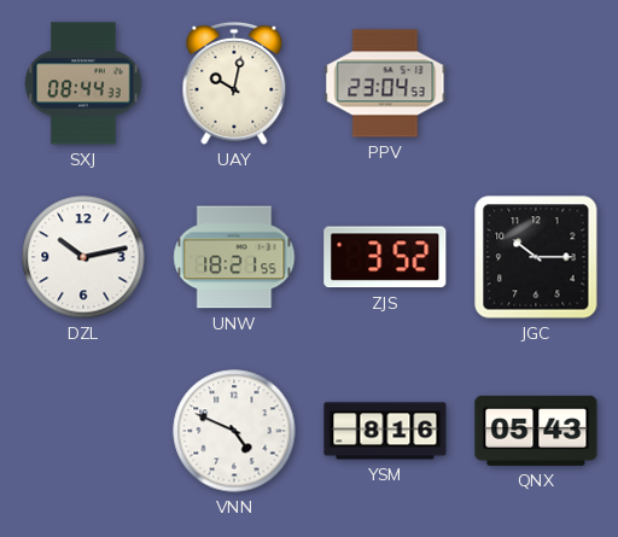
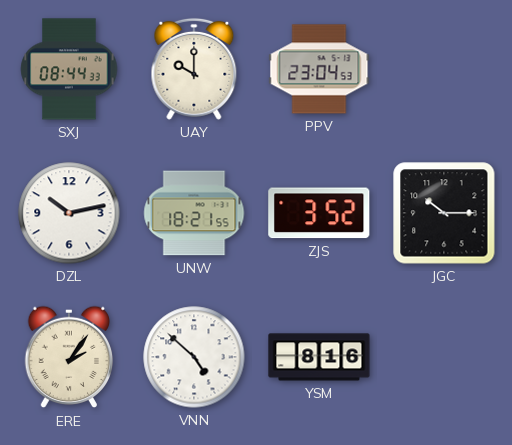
UAY: 10:02 -> 10:00
ERE: none -> 2:06
VNN: 4:49 -> 4:52
QNX: 05:43 -> none
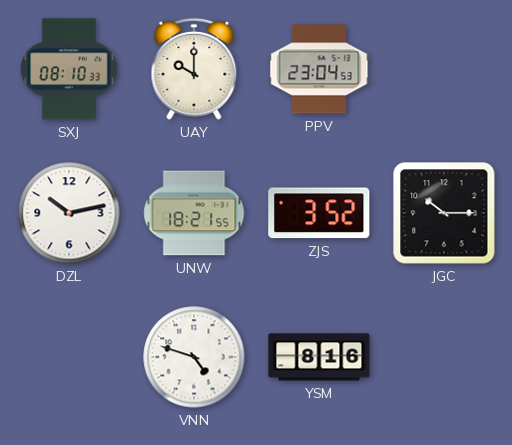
SXJ: 08:44 -> 08:10
ERE: 2:06 -> none
VNN: 4:52 -> 4:48
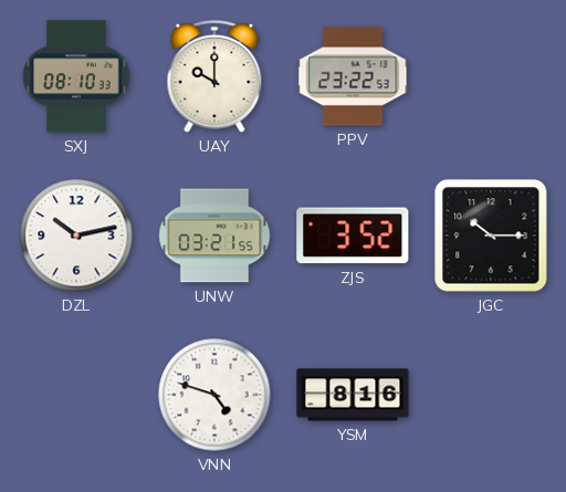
PPV: 23:04 -> 23:22
UNW: 18:21 -> 03:21
